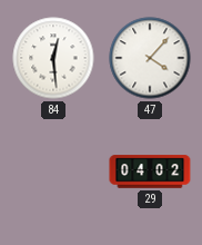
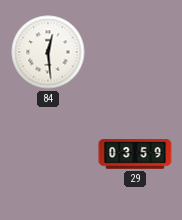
47: 4:07 -> none
29: 04:02 -> 03:59
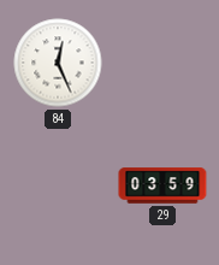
84: 12:29 -> 12:26
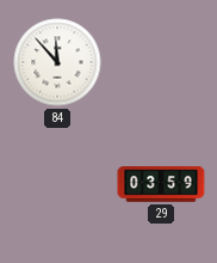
84: 12:26 -> 11:53
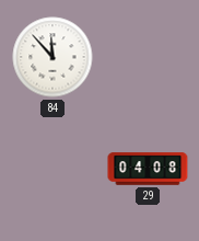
29: 03:59 -> 04:08
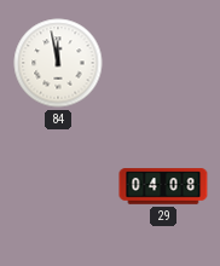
84: 11:53 -> 11:58
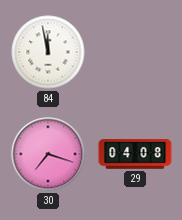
30: none -> 7:18
